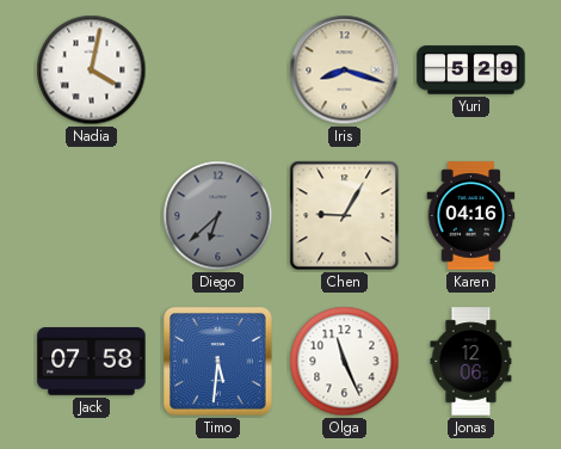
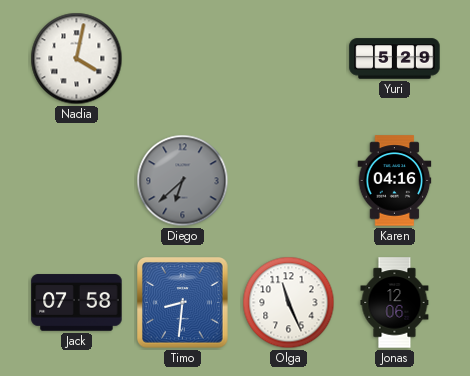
Iris: 8:18 -> none
Chen: 9:05 -> none
Timo: 5:31 -> 8:31
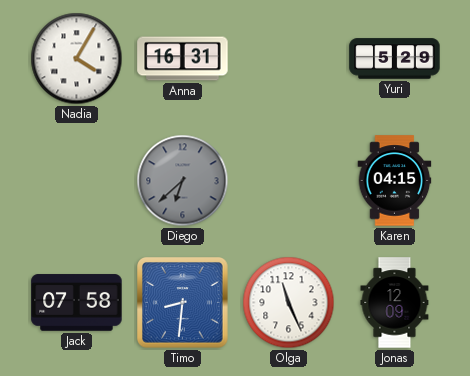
Nadia: 4:02 -> 4:05
Anna: none -> 16:31
Karen: 04:16 -> 04:15
Jonas: 12:06 -> 12:09
